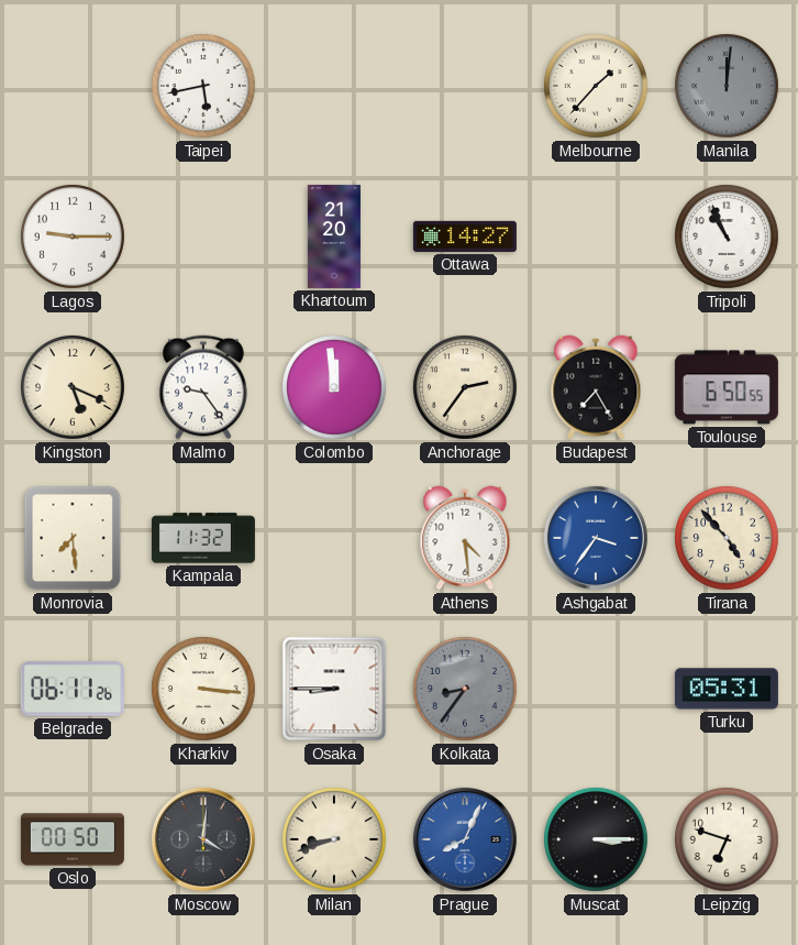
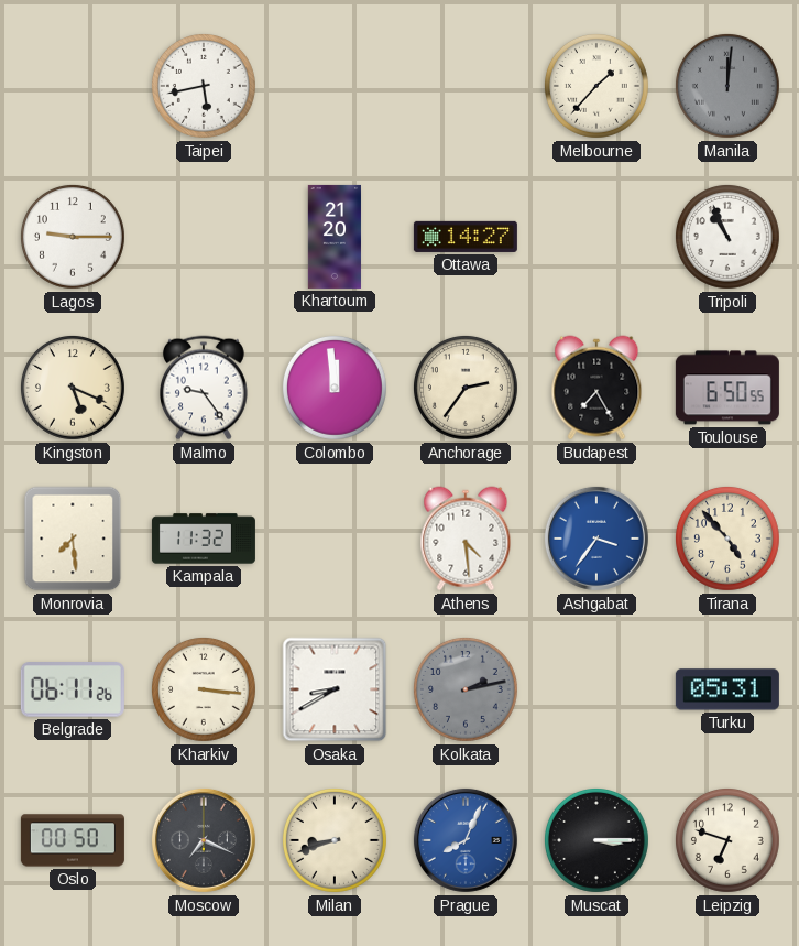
Osaka: 8:45 -> 8:40
Kolkata: 8:36 -> 2:13
Moscow: 4:01 -> 7:19
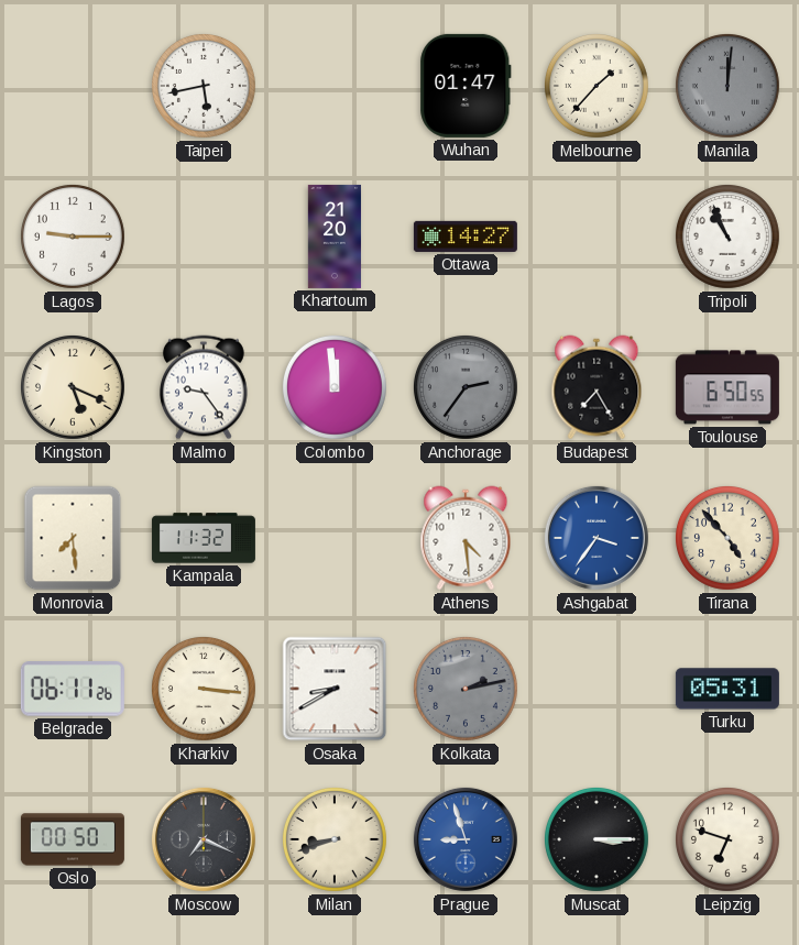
Wuhan: none -> 01:47
Anchorage dial: cream -> grey
Prague: 8:04 -> 8:57
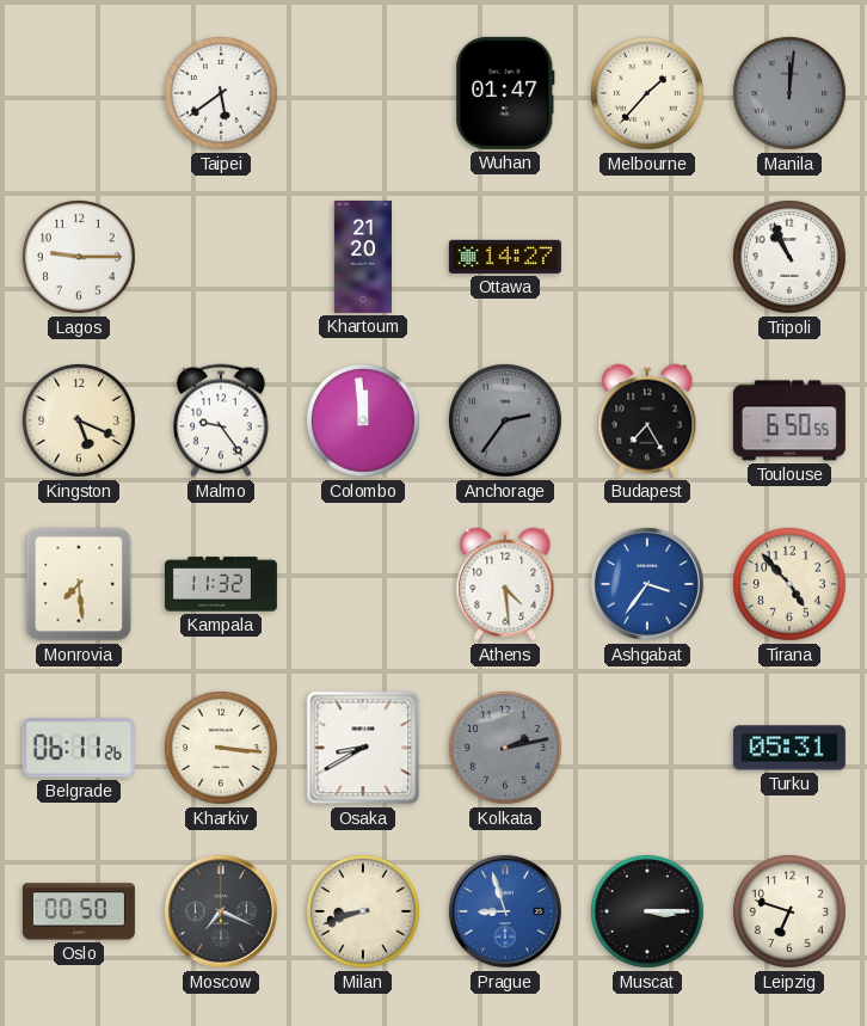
Taipei: 5:43 -> 5:39
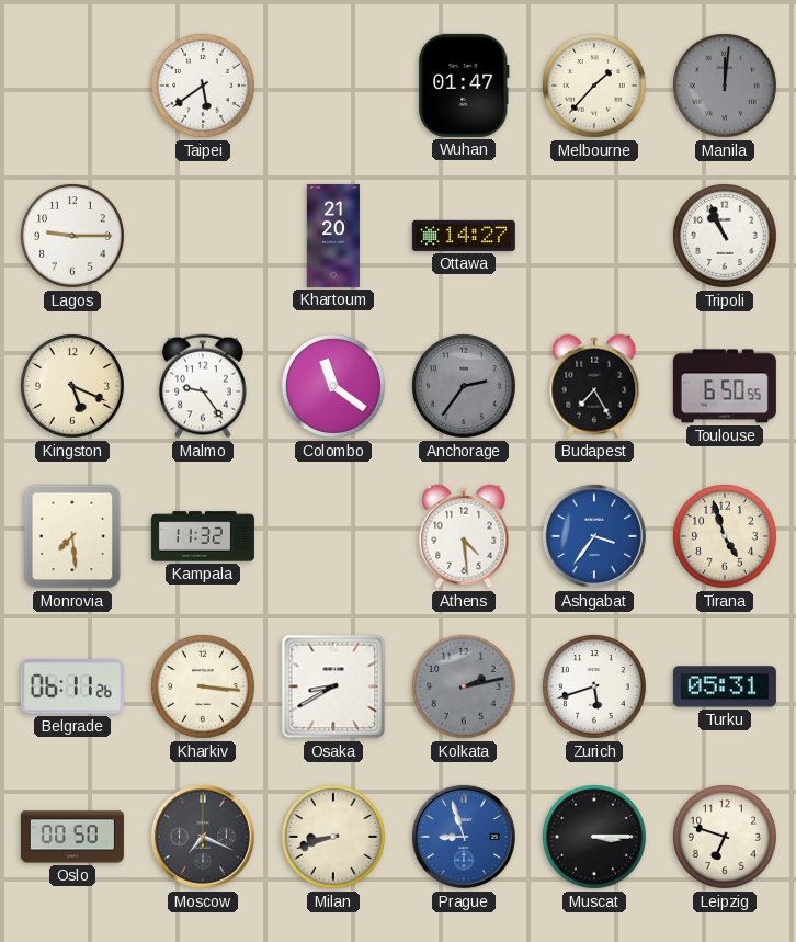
Colombo: 11:59 -> 11:21
Tirana: 4:53 -> 4:57
Zurich: none -> 5:42
